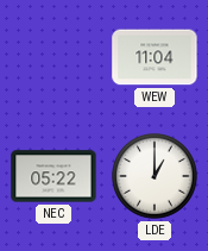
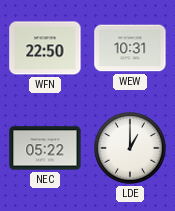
WFN: none -> 22:50
WEW: 11:04 -> 10:31
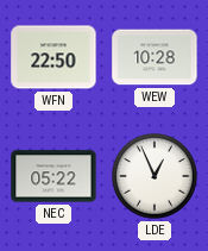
WEW: 10:31 -> 10:28
LDE: 1:00 -> 12:56
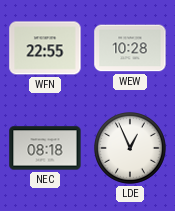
WFN: 22:50 -> 22:55
NEC: 05:22 -> 08:18
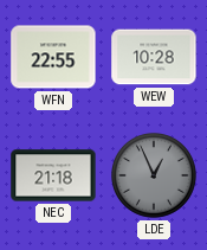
NEC: 08:18 -> 21:18
LDE dial: white -> grey
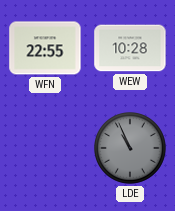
NEC: 21:18 -> none
LDE: 12:56 -> 10:56
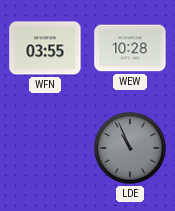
WFN: 22:55 -> 03:55
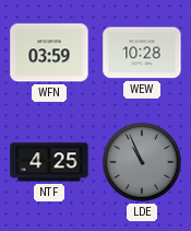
WFN: 03:55 -> 03:59
NTF: none -> 4:25
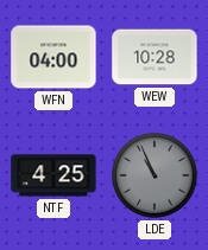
WFN: 03:59 -> 04:00
